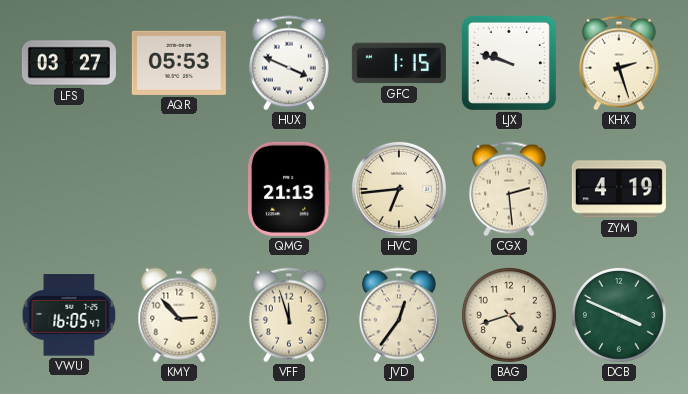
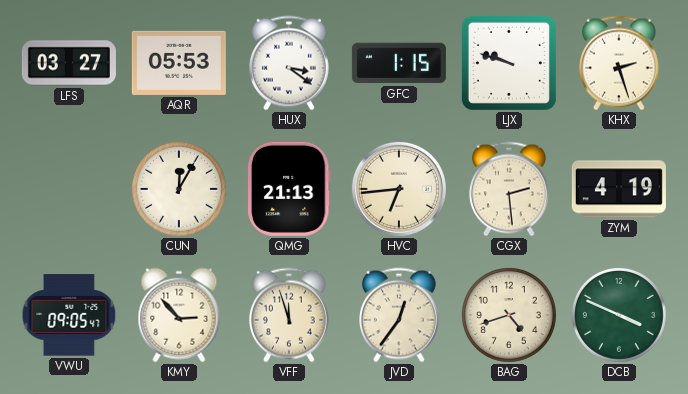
HUX: 3:49 -> 3:21
CUN: none -> 12:05
VWU: 16:05 -> 09:05
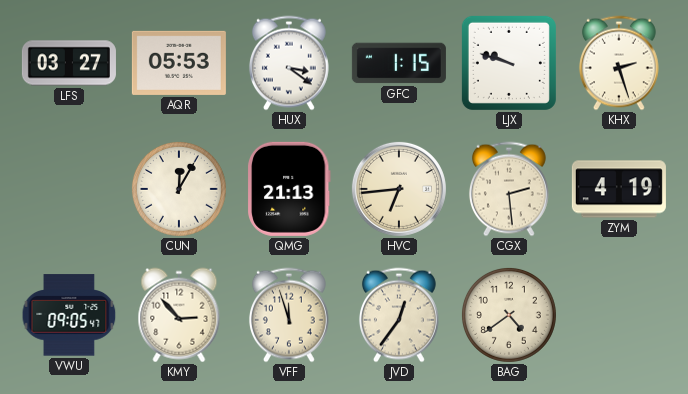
BAG: 4:42 -> 4:39
DCB: 3:49 -> none
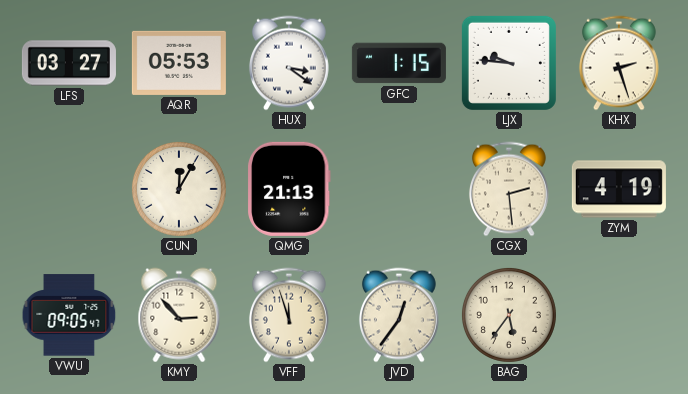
LJX: 9:48 -> 9:46
HVC: 6:44 -> none
BAG: 4:39 -> 5:36
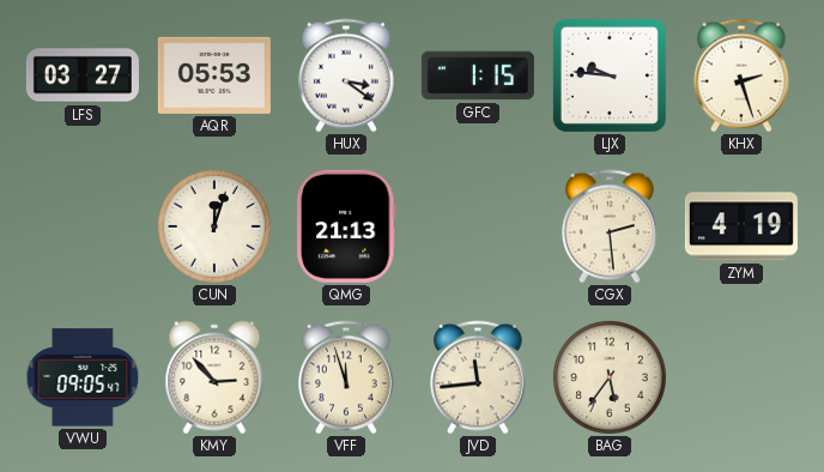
CUN: 12:05 -> 12:03
JVD: 12:36 -> 11:44
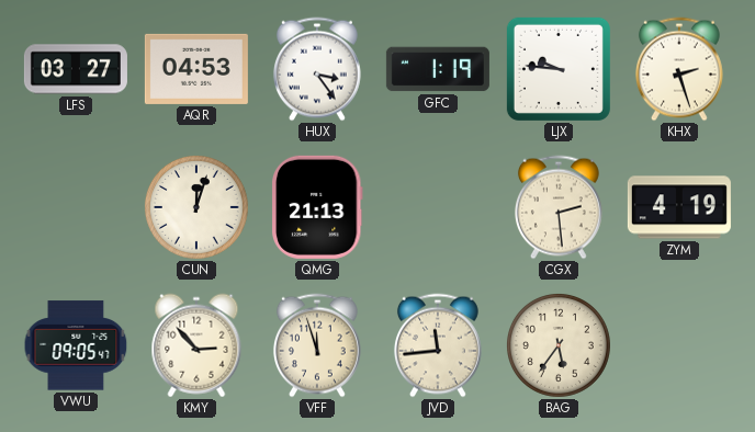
AQR: 05:53 -> 04:53
HUX: 3:21 -> 3:24
GFC: 1:15 -> 1:19
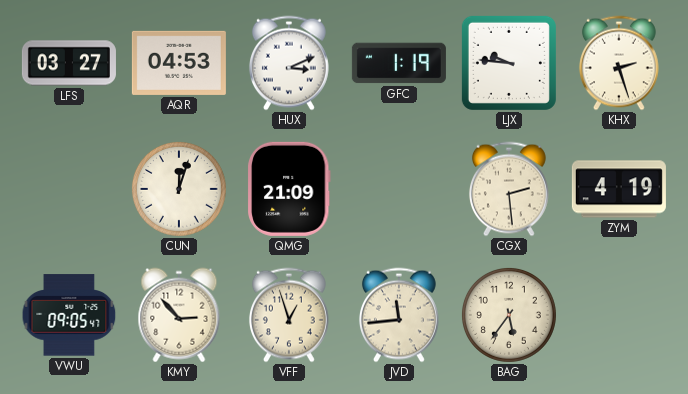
HUX: 3:24 -> 3:11
QMG: 21:13 -> 21:09
VFF: 11:57 -> 12:57
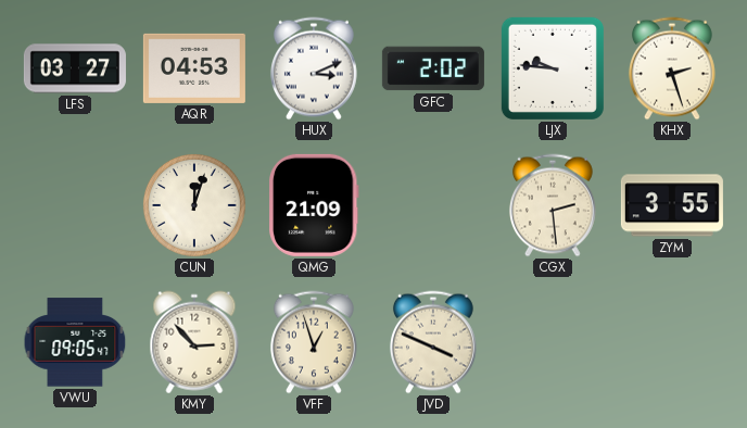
GFC: 1:19 -> 2:02
ZYM: 4:19 -> 3:55
JVD: 11:44 -> 3:49
BAG: 5:36 -> none
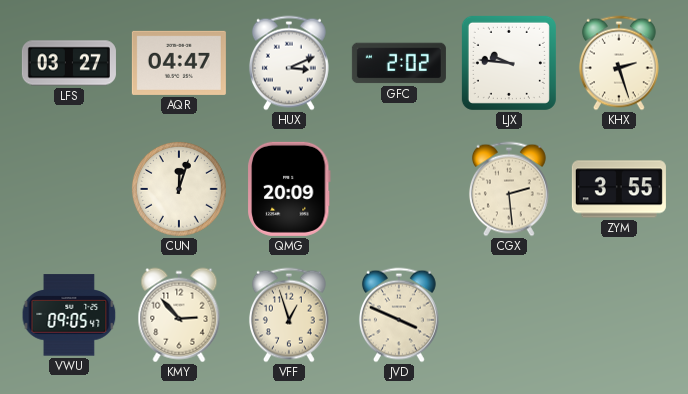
AQR: 04:53 -> 04:47
QMG: 21:09 -> 20:09
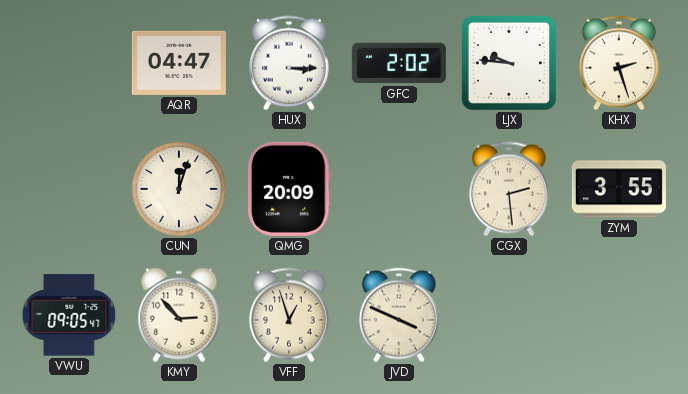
LFS: 03:27 -> none
HUX: 3:11 -> 3:15
